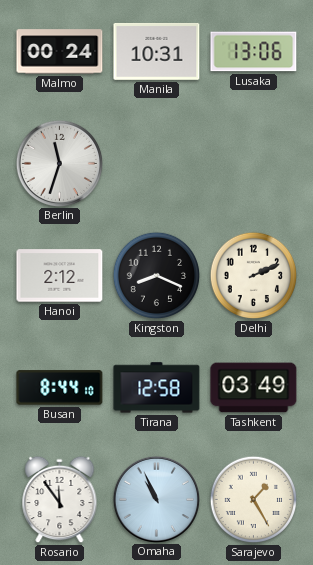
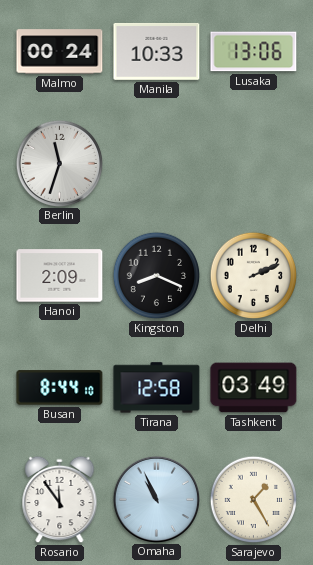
Manila: 10:31 -> 10:33
Hanoi: 2:12 -> 2:09
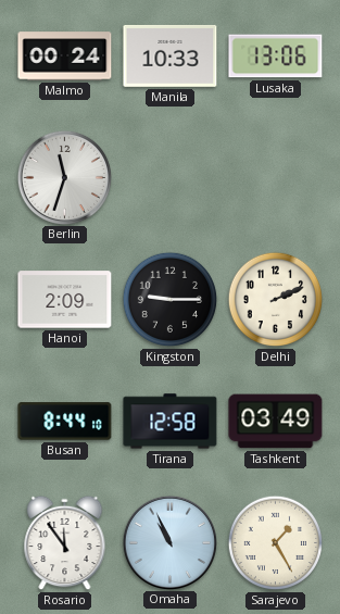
Kingston: 8:19 -> 9:15
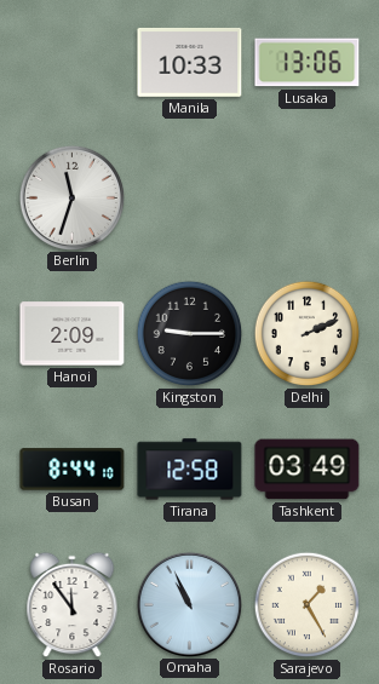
Malmo: 00:24 -> none
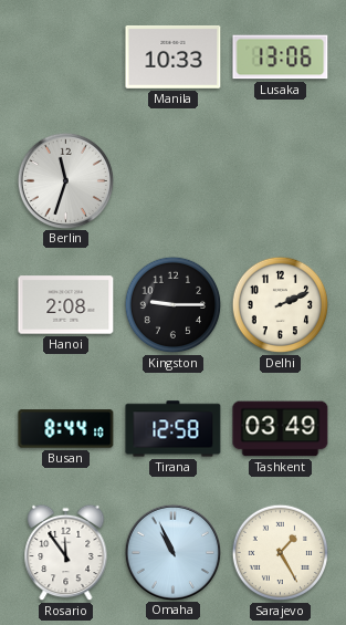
Hanoi: 2:09 -> 2:08
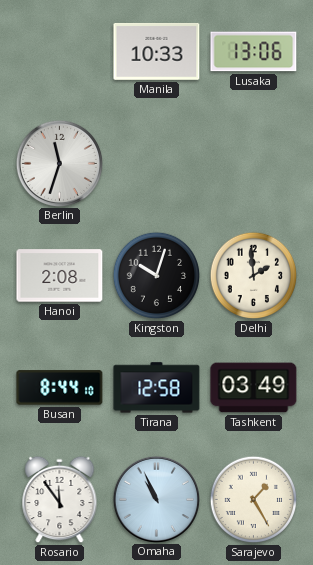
Kingston: 9:15 -> 10:03
Delhi: 2:11 -> 1:59
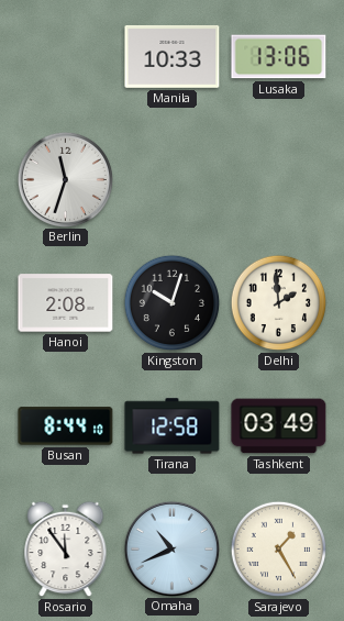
Omaha: 10:56 -> 10:41
